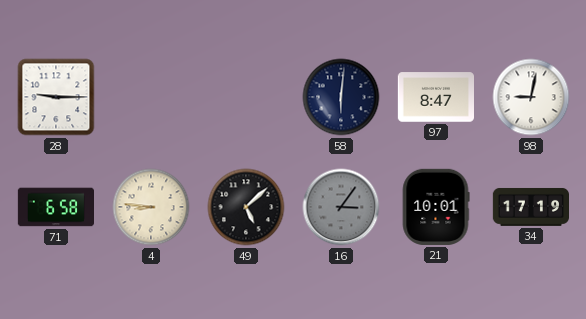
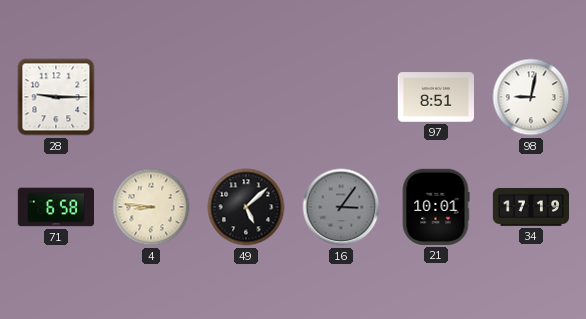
58: 6:01 -> none
97: 8:47 -> 8:51
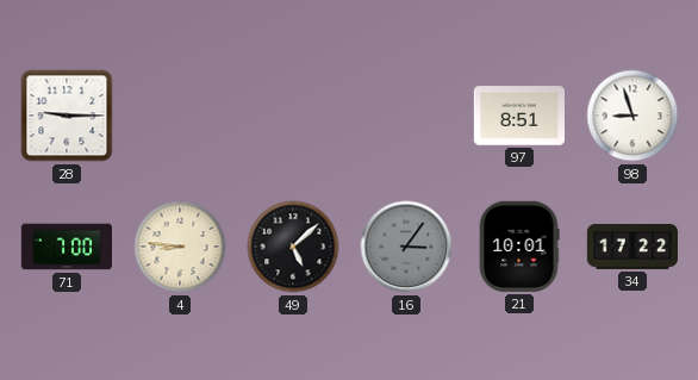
98: 9:02 -> 8:57
71: 6:58 -> 7:00
34: 17:19 -> 17:22
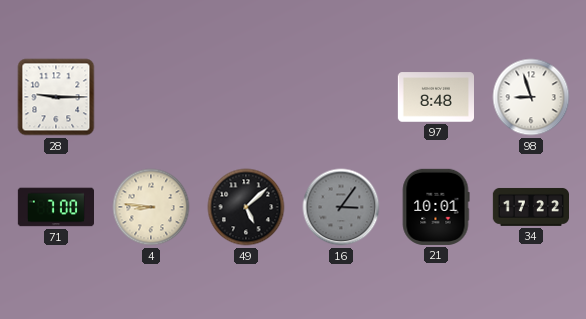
97: 8:51 -> 8:48
